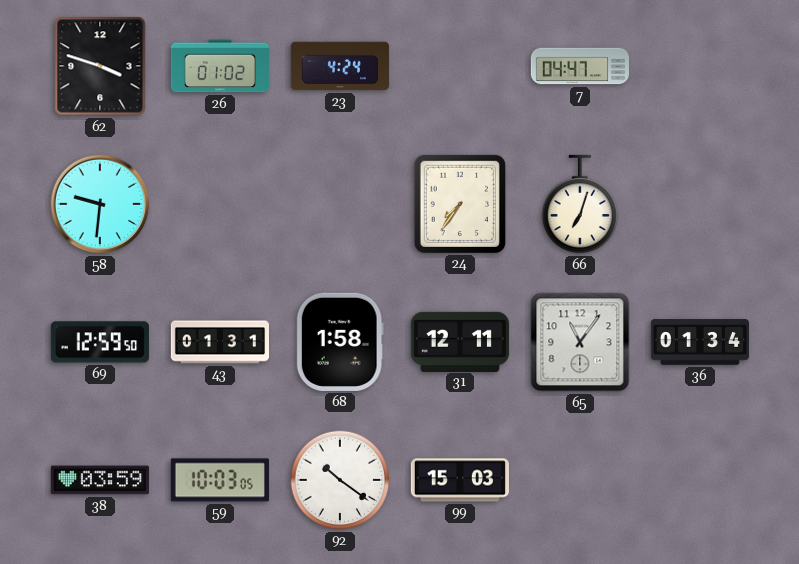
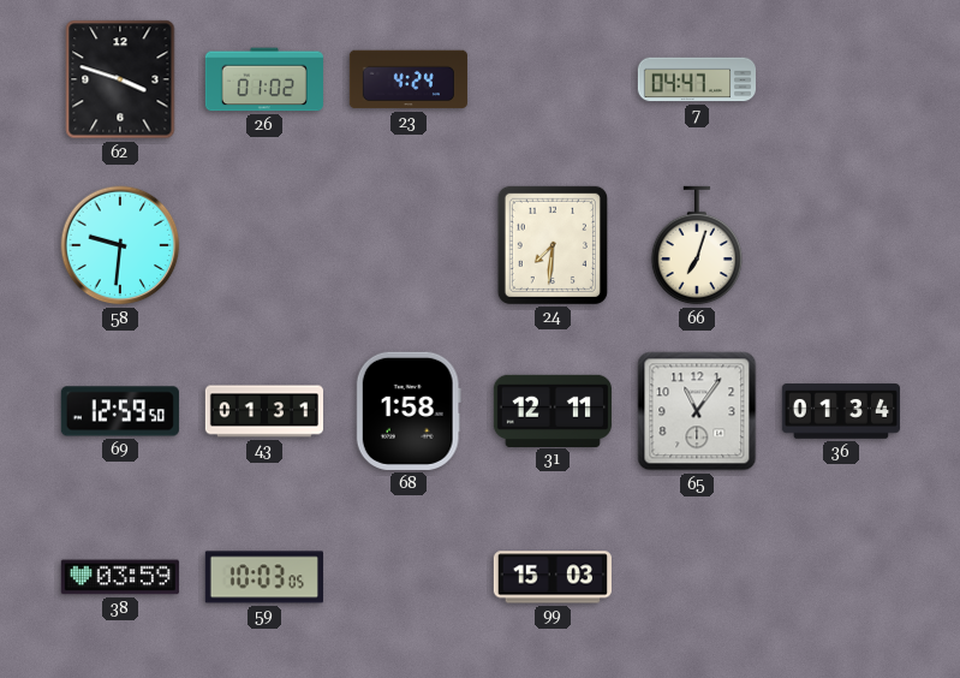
24: 7:36 -> 7:31
92: 10:21 -> none
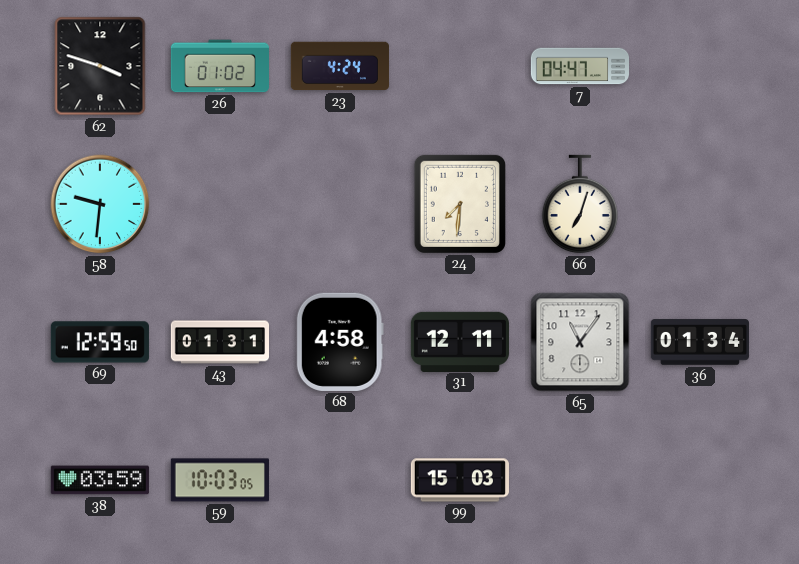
68: 1:58 -> 4:58
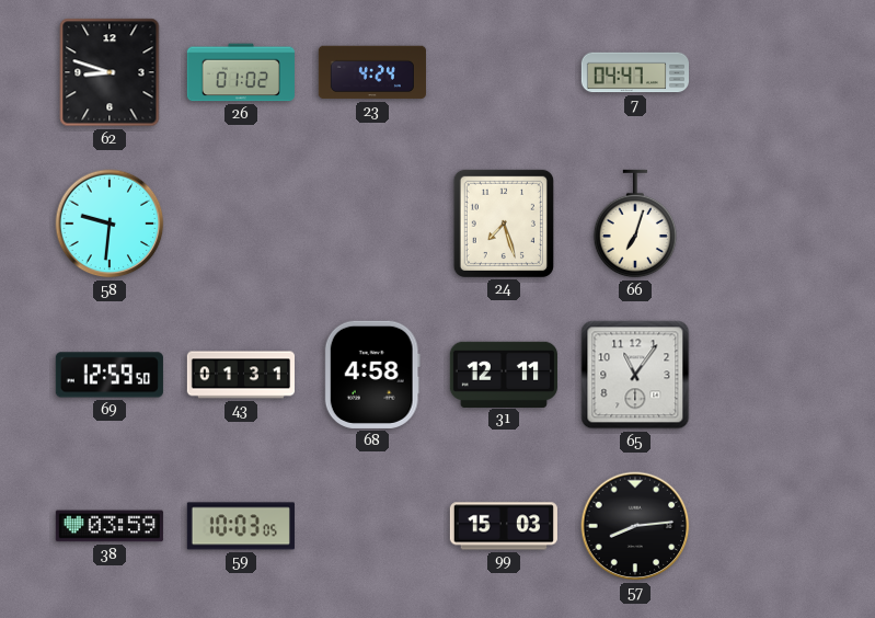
62: 3:48 -> 8:48
24: 7:31 -> 7:27
36: 01:34 -> none
57: none -> 8:14
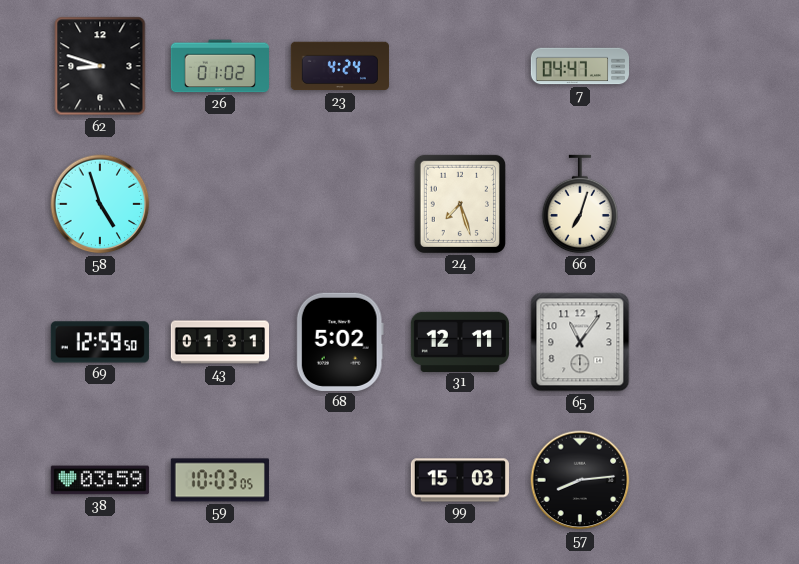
58: 9:31 -> 4:57
68: 4:58 -> 5:02
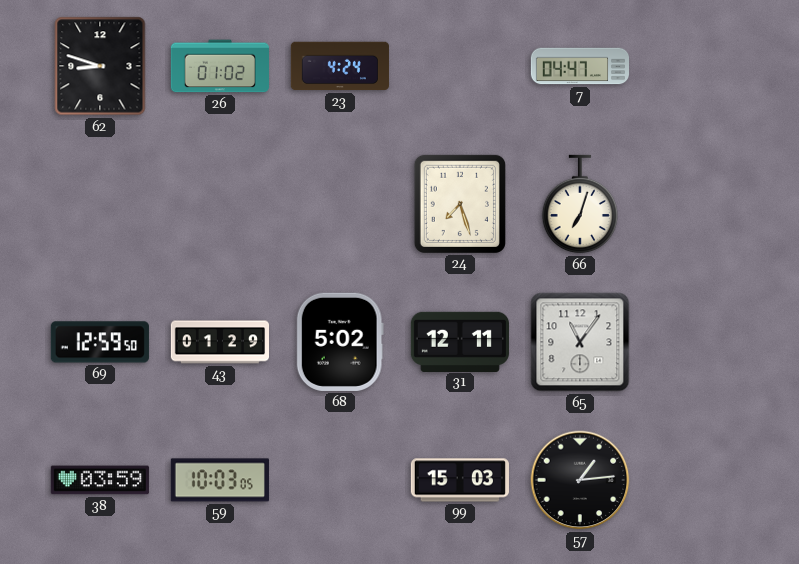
58: 4:57 -> none
43: 01:31 -> 01:29
57: 8:14 -> 1:14
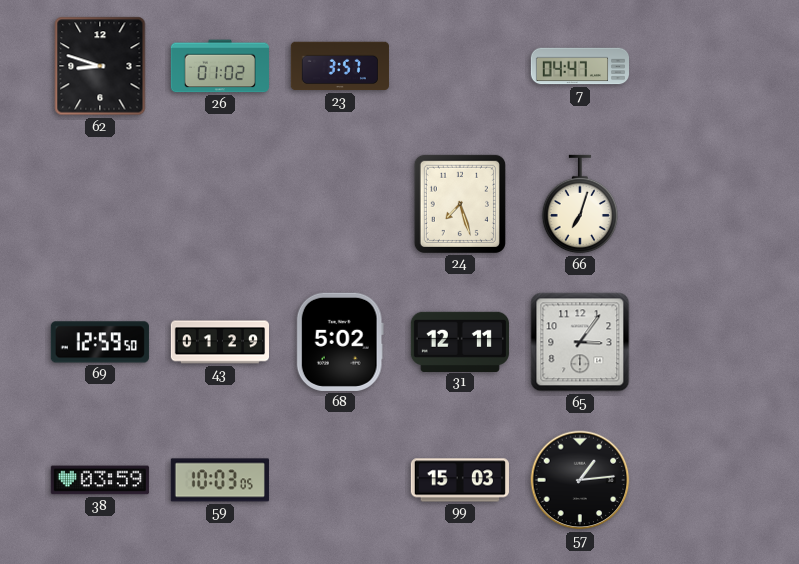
23: 4:24 -> 3:57
65: 11:06 -> 3:06
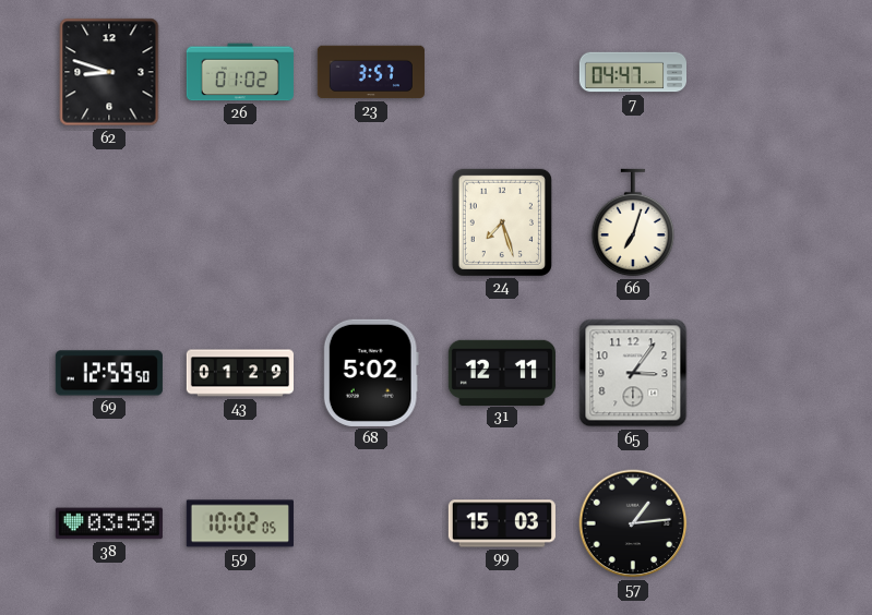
59: 10:03 -> 10:02
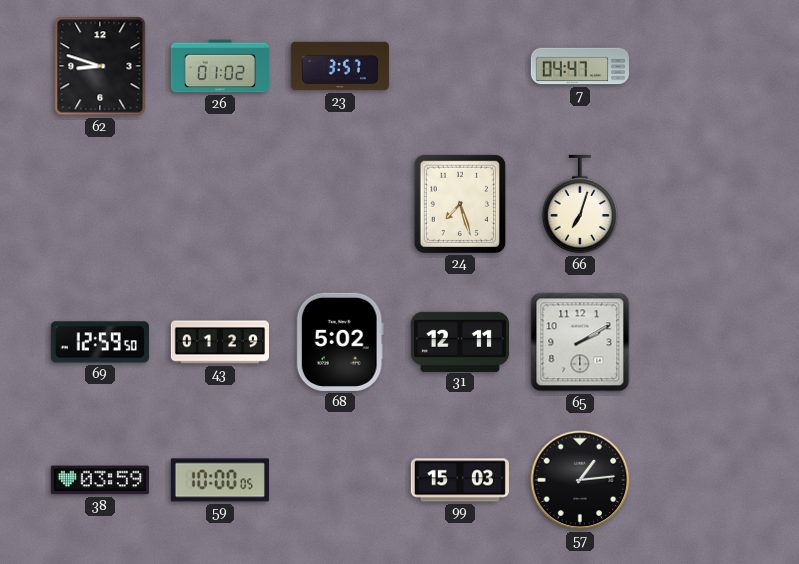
65: 3:06 -> 2:10
59: 10:02 -> 10:00
